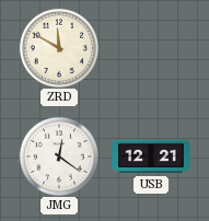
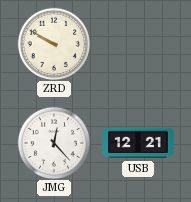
ZRD: 11:50 -> 9:50
JMG: 12:21 -> 12:23
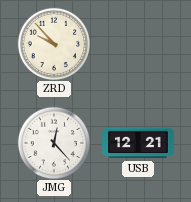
ZRD: 9:50 -> 9:53
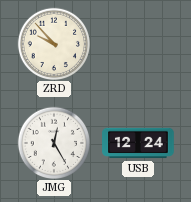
JMG: 12:23 -> 12:25
USB: 12:21 -> 12:24
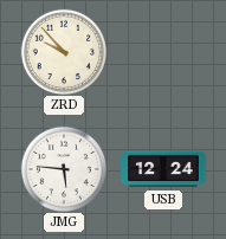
JMG: 12:25 -> 5:46
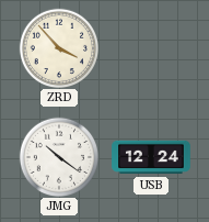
ZRD: 9:53 -> 3:53
JMG: 5:46 -> 10:21
